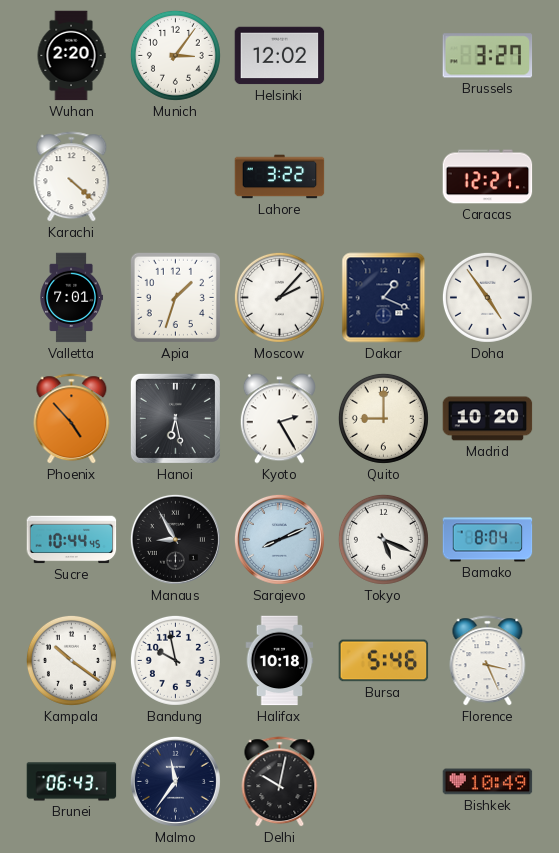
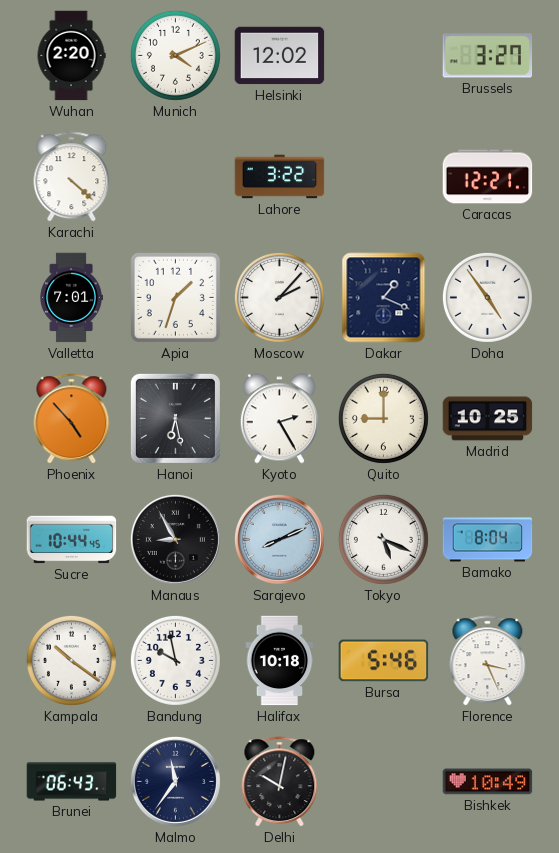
Munich: 3:06 -> 4:11
Madrid: 10:20 -> 10:25
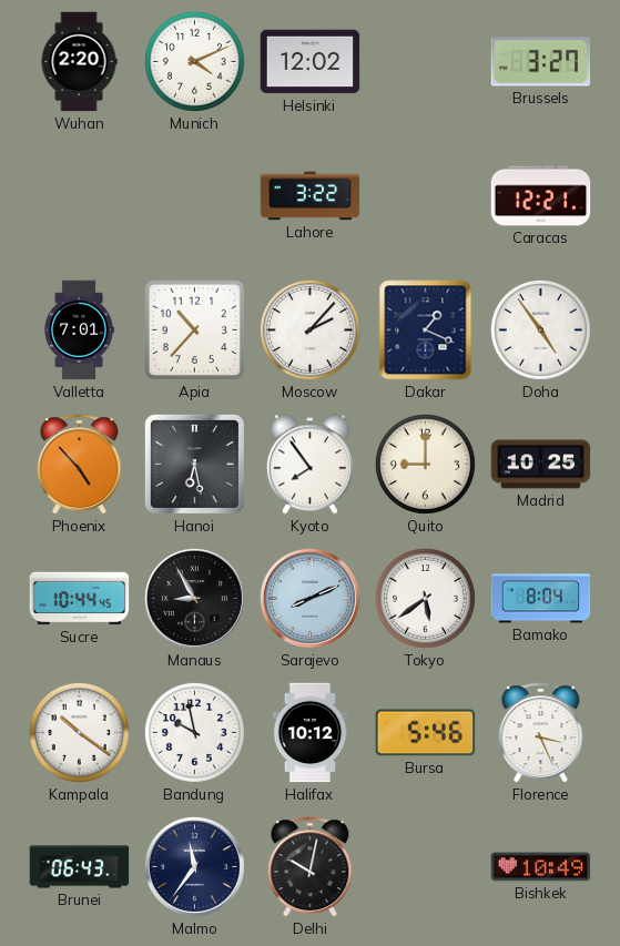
Karachi: 4:22 -> none
Apia: 1:33 -> 10:37
Kyoto: 2:25 -> 7:54
Tokyo: 5:19 -> 5:39
Halifax: 10:18 -> 10:12
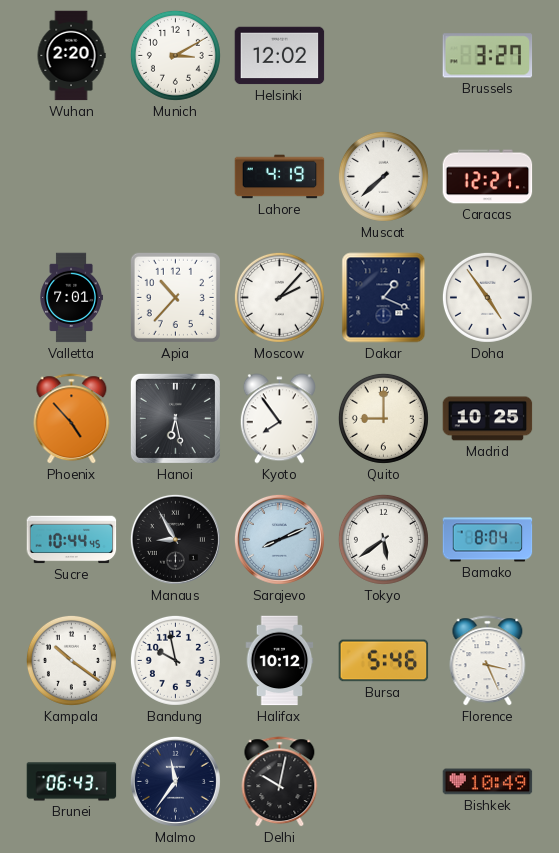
Munich: 4:11 -> 3:10
Lahore: 3:22 -> 4:19
Muscat: none -> 7:38
